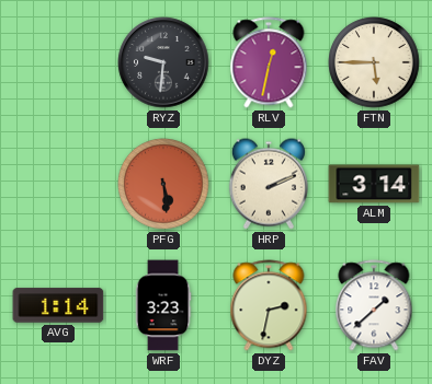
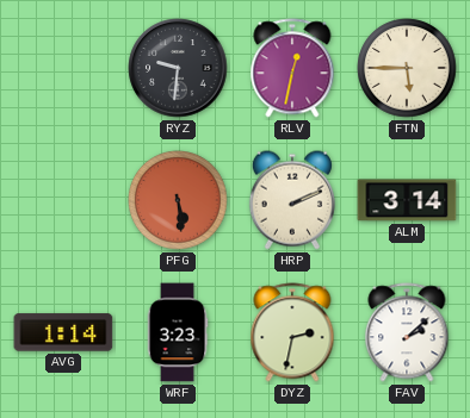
FAV: 1:38 -> 2:08
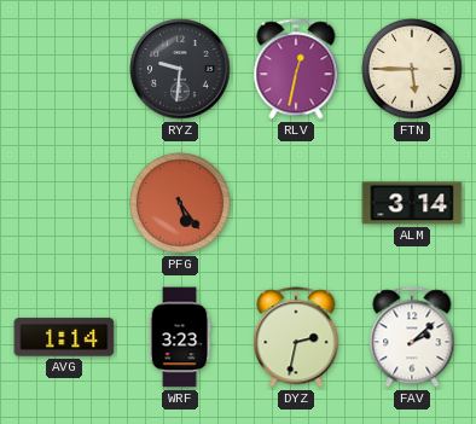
PFG: 5:29 -> 5:24
HRP: 2:11 -> none
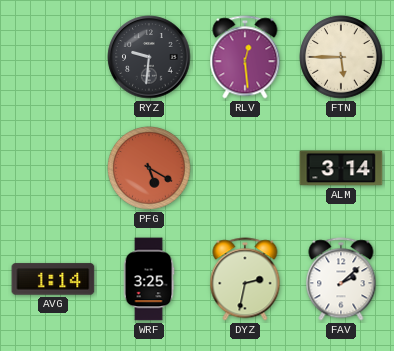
RLV: 12:32 -> 12:29
PFG: 5:24 -> 5:20
WRF: 3:23 -> 3:25
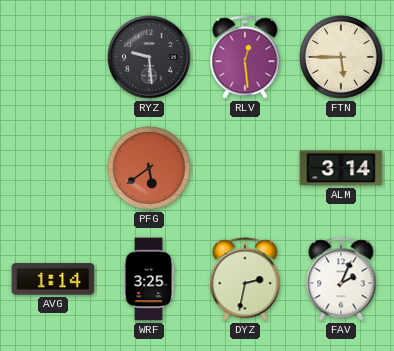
RYZ: 9:31 -> 9:29
PFG: 5:20 -> 5:39
FAV: 2:08 -> 2:04
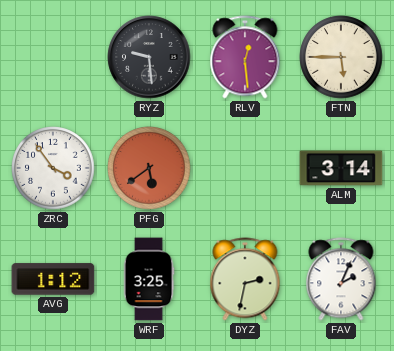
ZRC: none -> 3:54
AVG: 1:14 -> 1:12
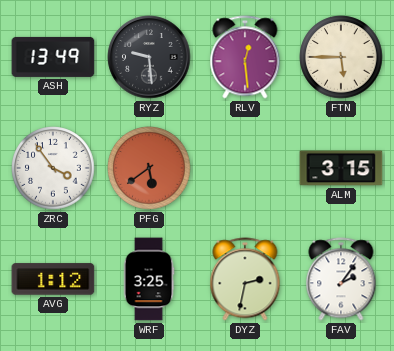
ASH: none -> 13:49
ALM: 3:14 -> 3:15
FAV: 2:04 -> 2:06
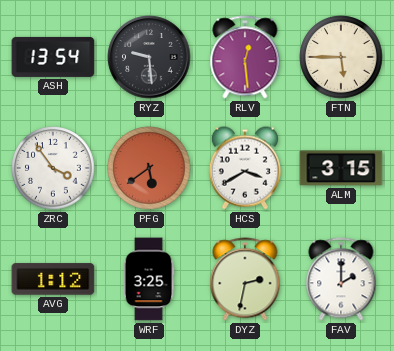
ASH: 13:49 -> 13:54
HCS: none -> 3:40
FAV: 2:06 -> 2:00
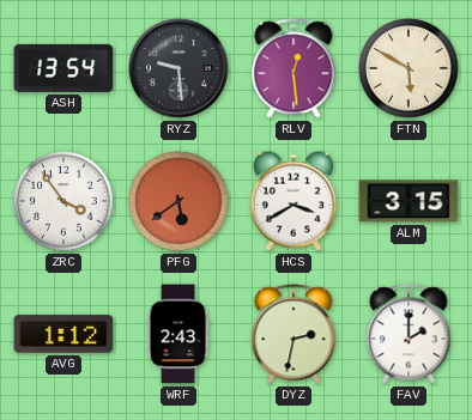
FTN: 5:45 -> 5:50
WRF: 3:25 -> 2:43
